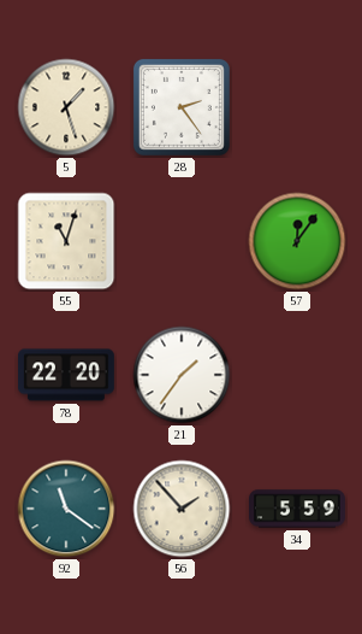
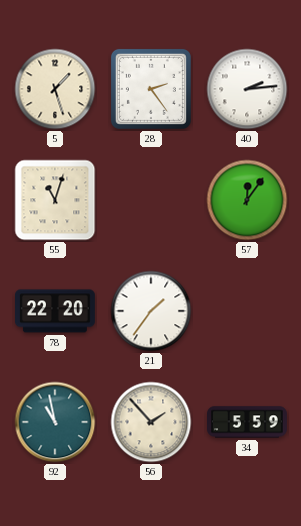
40: none -> 2:14
92: 11:21 -> 10:58
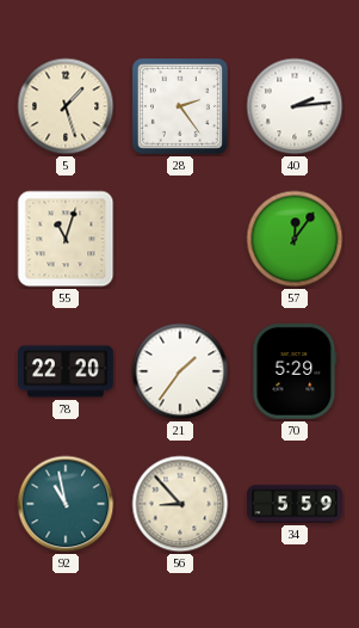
70: none -> 5:29
56: 1:53 -> 8:53
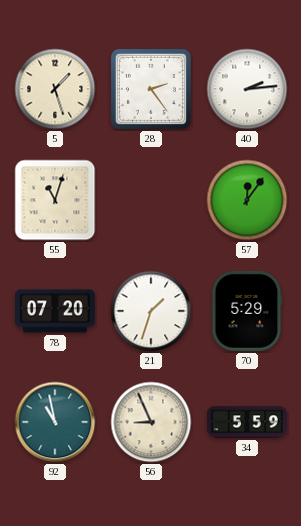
78: 22:20 -> 07:20
21: 1:36 -> 1:33
56: 8:53 -> 8:56
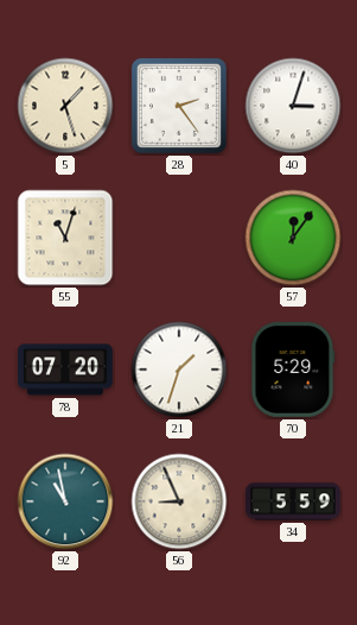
40: 2:14 -> 3:03
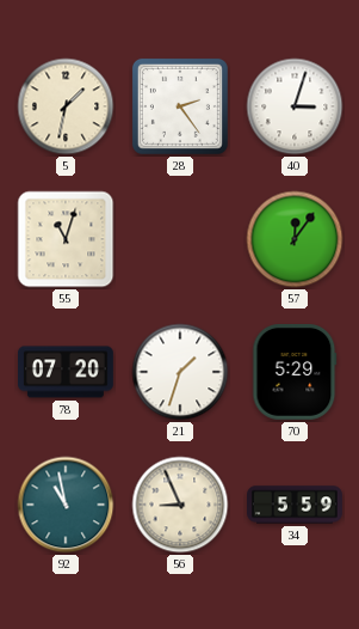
5: 1:27 -> 1:32
